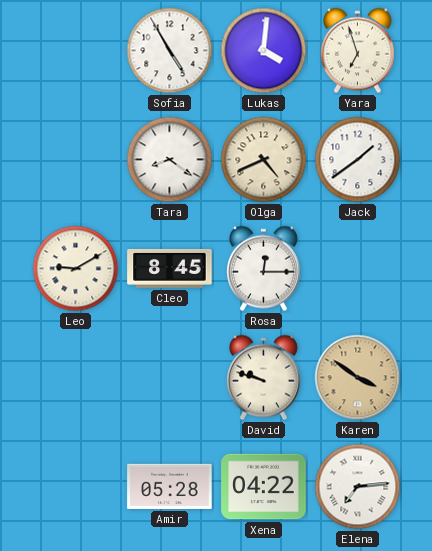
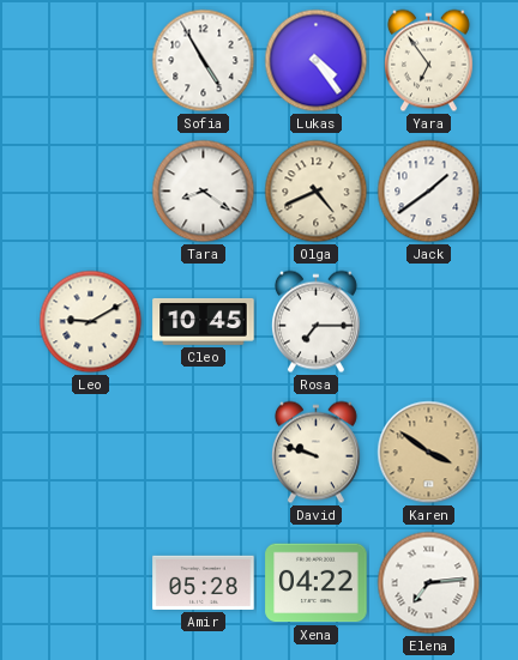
Lukas: 4:01 -> 4:24
Yara: 6:57 -> 6:54
Cleo: 8:45 -> 10:45
Rosa: 12:15 -> 7:15
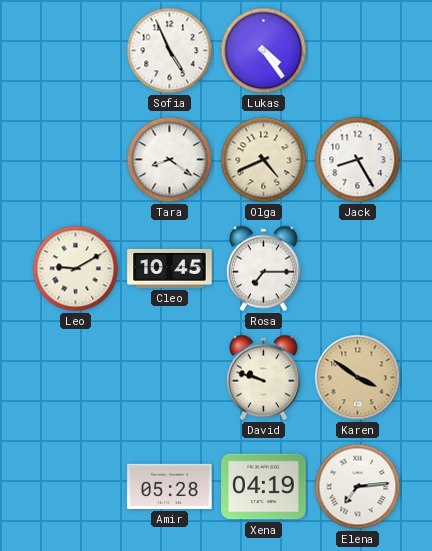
Sofia: 4:55 -> 4:56
Yara: 6:54 -> none
Jack: 1:39 -> 8:25
Xena: 04:22 -> 04:19
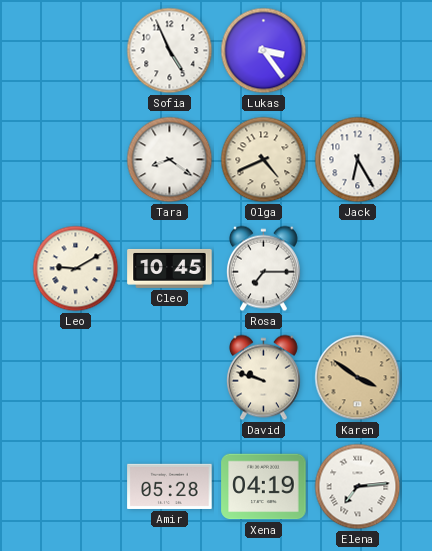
Lukas: 4:24 -> 3:24
Jack: 8:25 -> 6:25
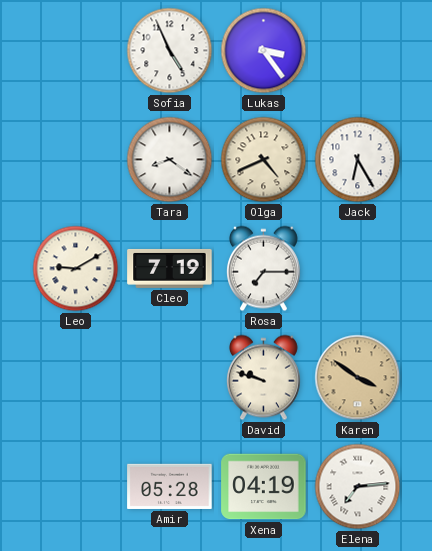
Cleo: 10:45 -> 7:19
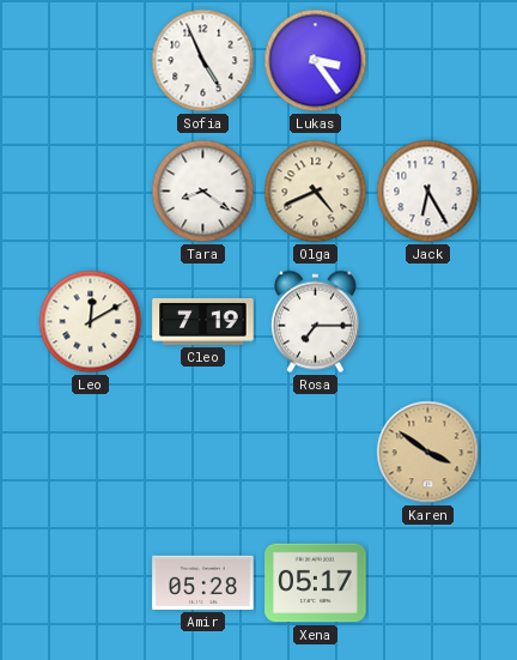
Leo: 9:10 -> 12:10
David: 9:48 -> none
Xena: 04:19 -> 05:17
Elena: 7:14 -> none
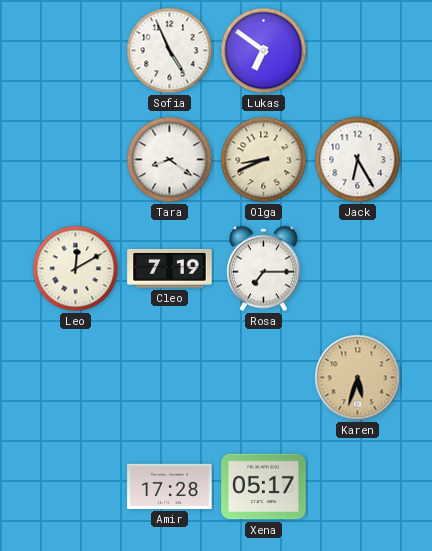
Lukas: 3:24 -> 6:51
Olga: 4:41 -> 8:41
Karen: 3:51 -> 5:33
Amir: 05:28 -> 17:28
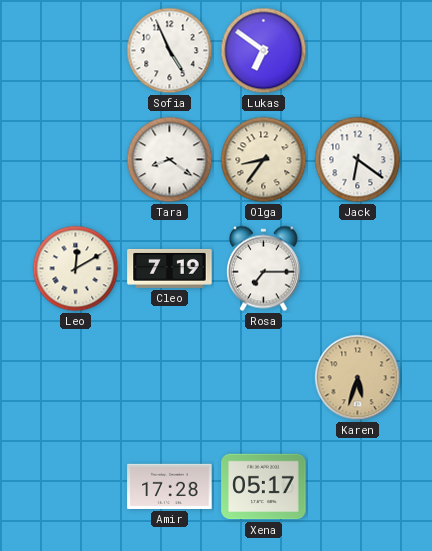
Olga: 8:41 -> 8:36
Jack: 6:25 -> 6:21
